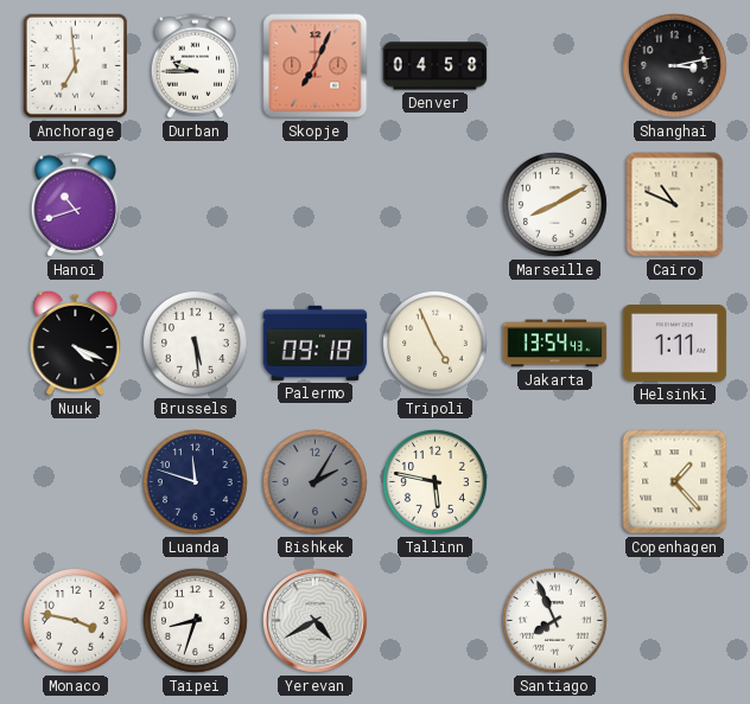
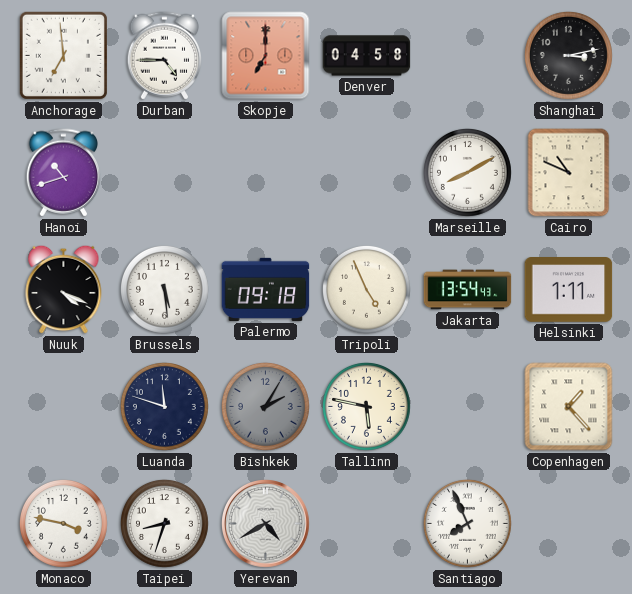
Durban: 9:45 -> 4:45
Skopje: 7:04 -> 7:00
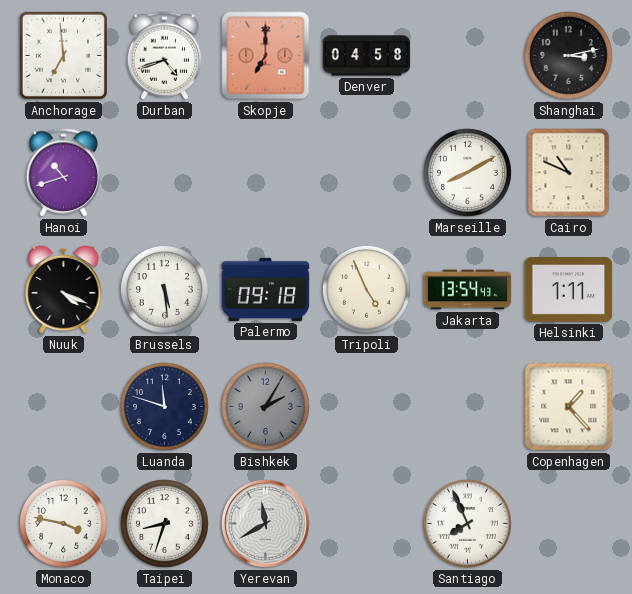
Durban: 4:45 -> 4:42
Tallinn: 5:47 -> none
Yerevan: 4:40 -> 11:40
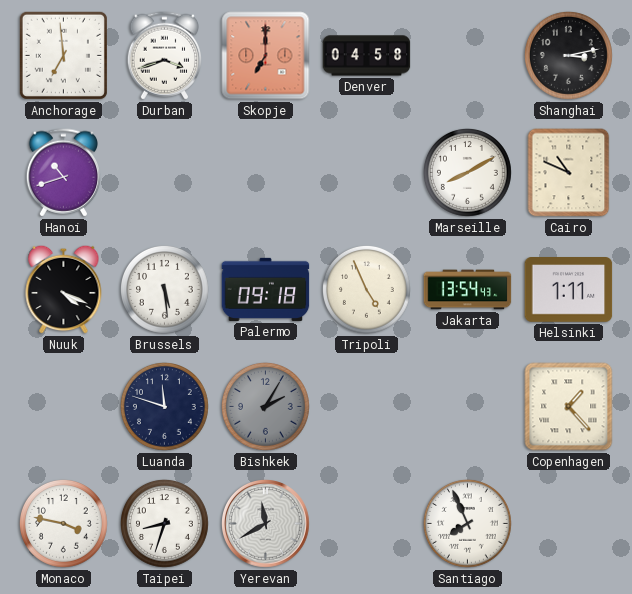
Durban: 4:42 -> 3:42
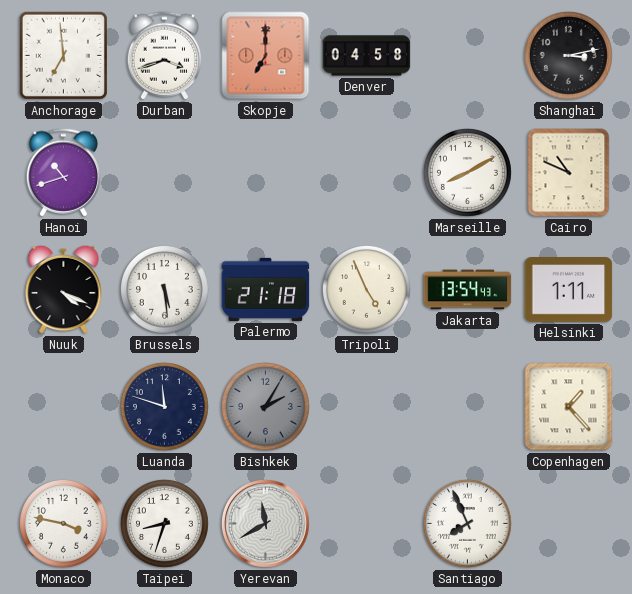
Palermo: 09:18 -> 21:18
